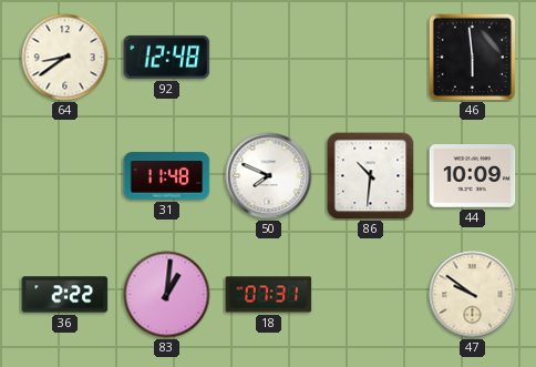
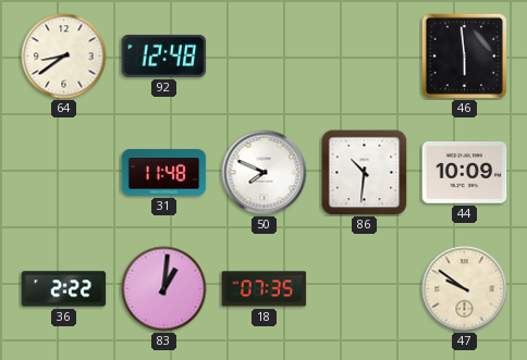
18: 07:31 -> 07:35
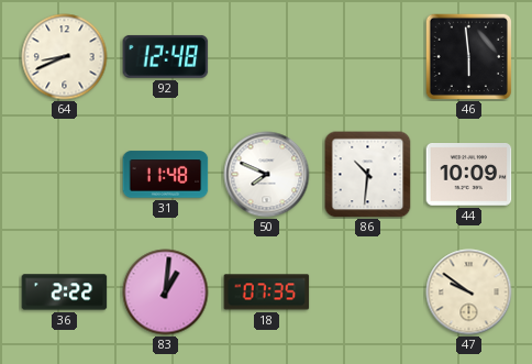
64: 8:39 -> 8:41
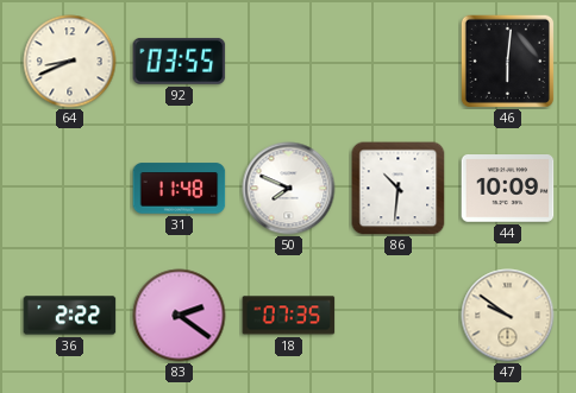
92: 12:48 -> 03:55
46: 5:59 -> 6:01
83: 1:01 -> 2:21
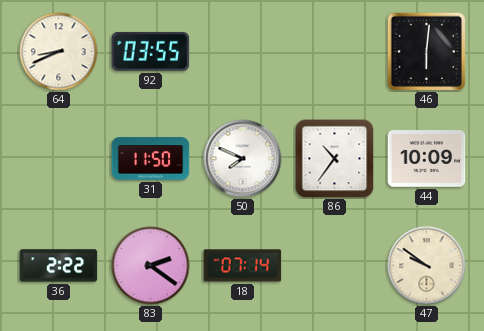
31: 11:48 -> 11:50
86: 10:31 -> 10:36
18: 07:35 -> 07:14
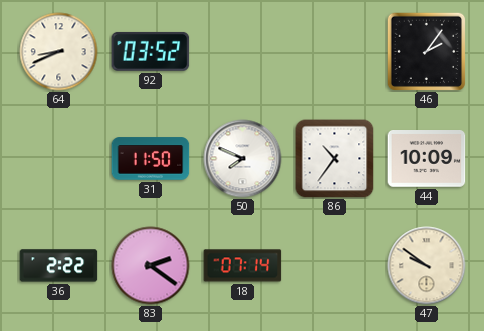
92: 03:55 -> 03:52
46: 6:01 -> 2:06
